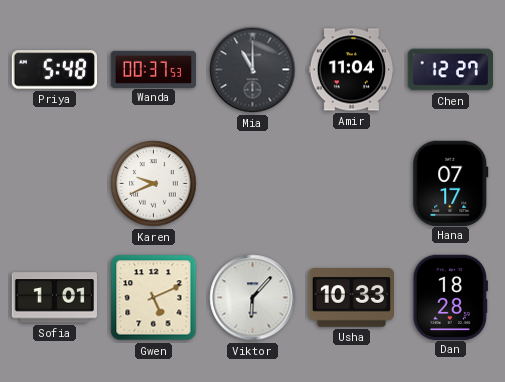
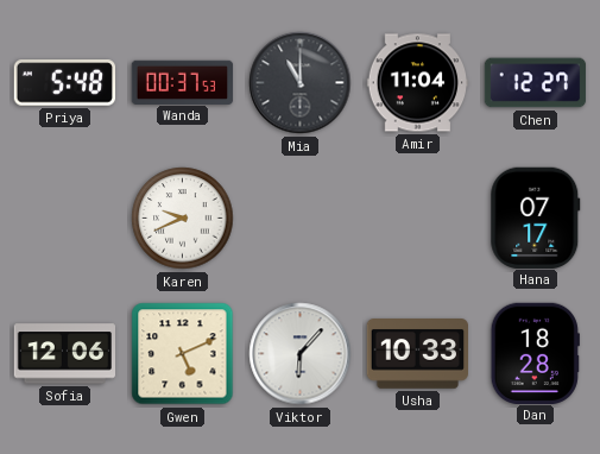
Sofia: 1:01 -> 12:06
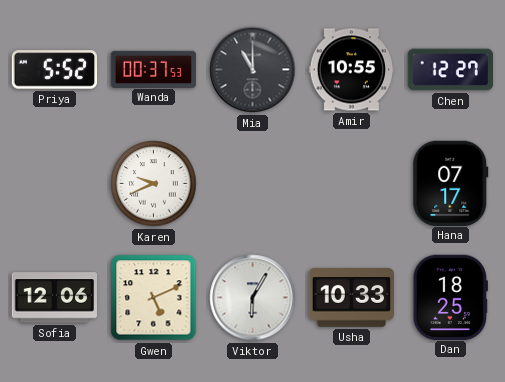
Priya: 5:48 -> 5:52
Amir: 11:04 -> 10:55
Viktor: 6:07 -> 6:05
Dan: 18:28 -> 18:25
